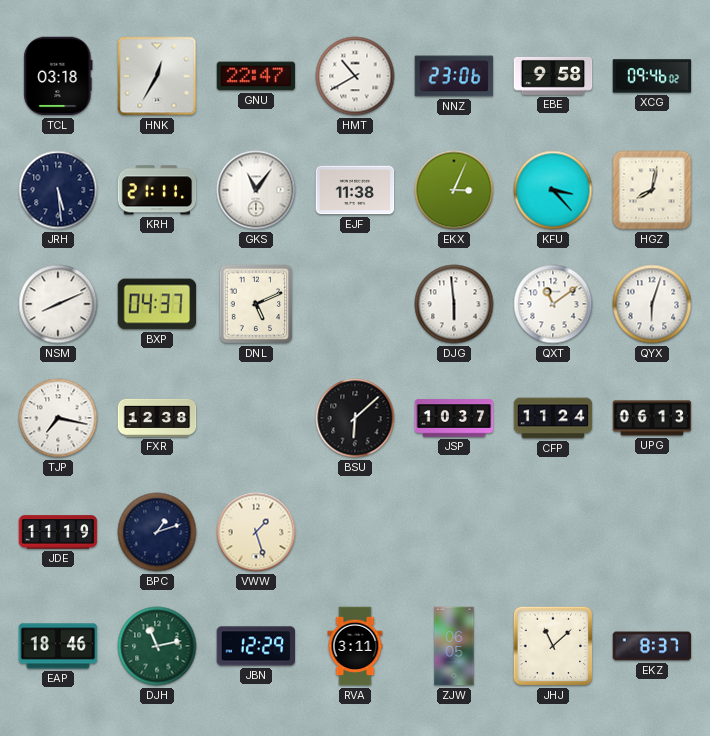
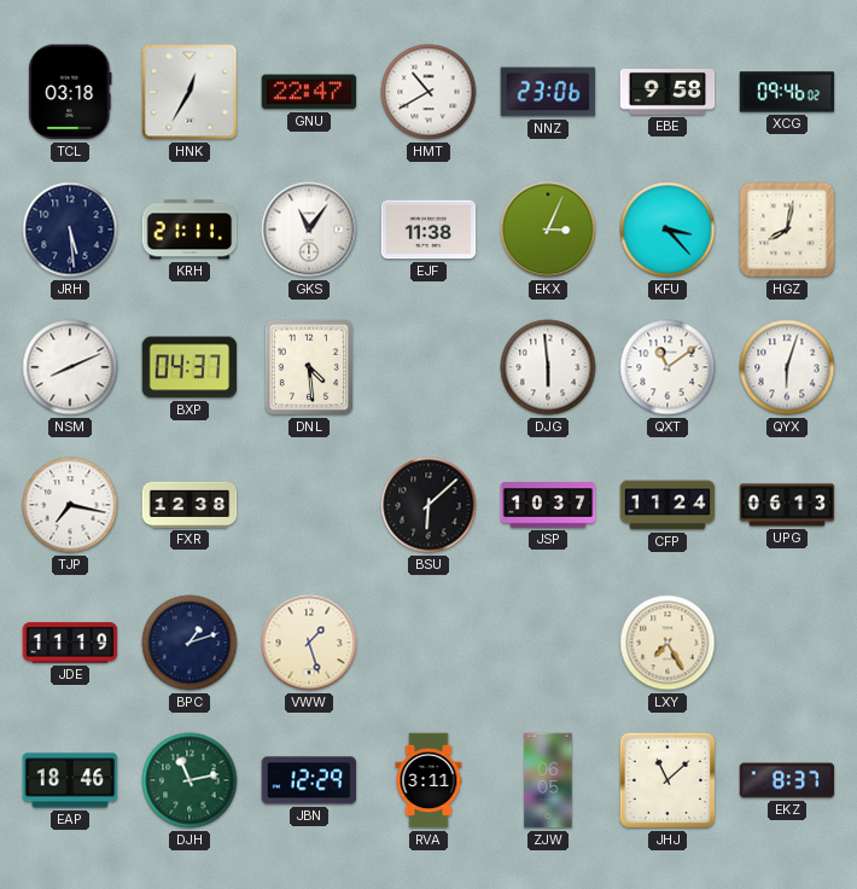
DNL: 5:11 -> 4:29
LXY: none -> 7:25
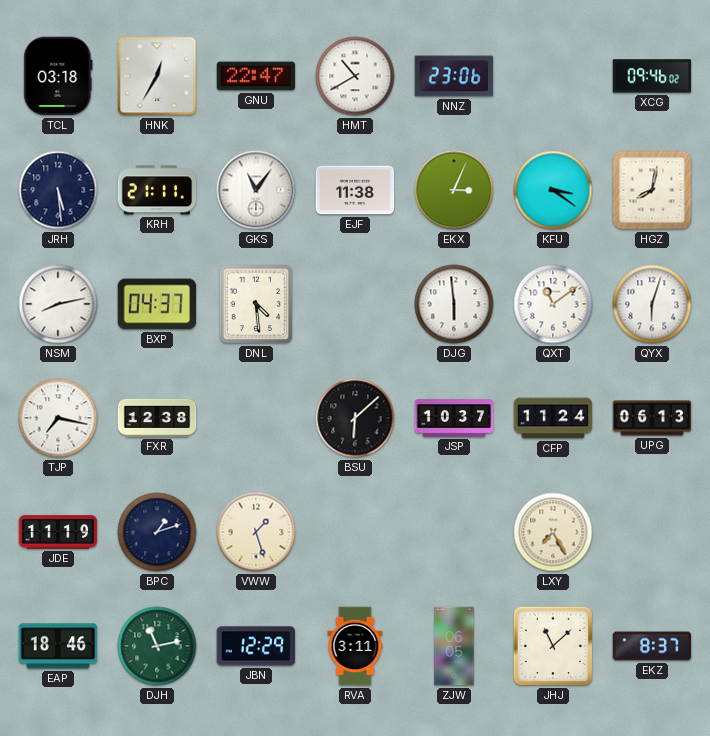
EBE: 9:58 -> none
KFU: 3:23 -> 3:21
NSM: 8:11 -> 8:13
